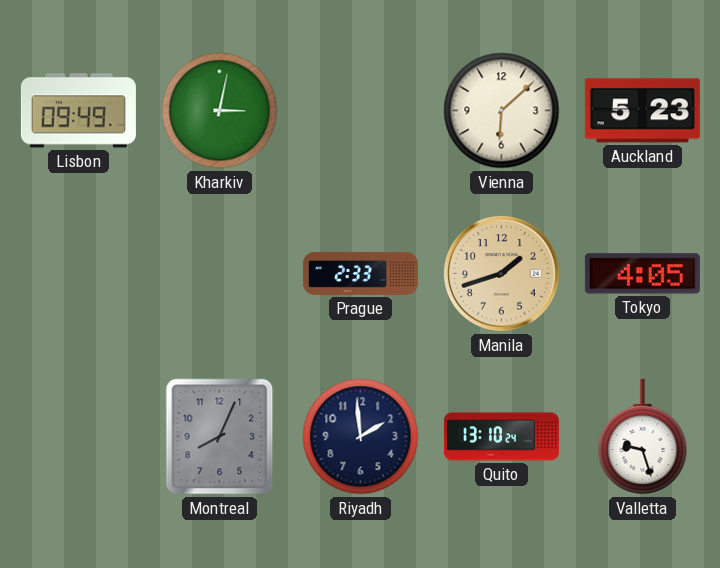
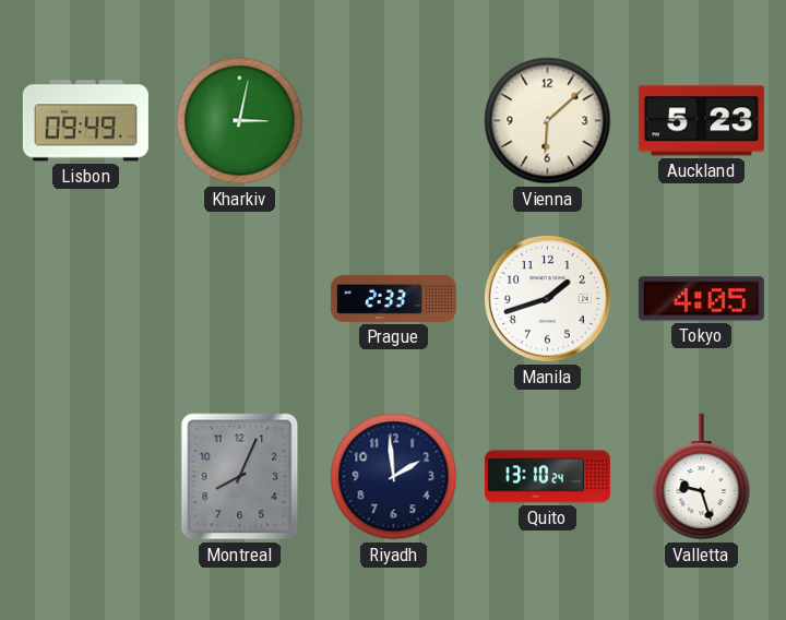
Manila dial: champagne -> white
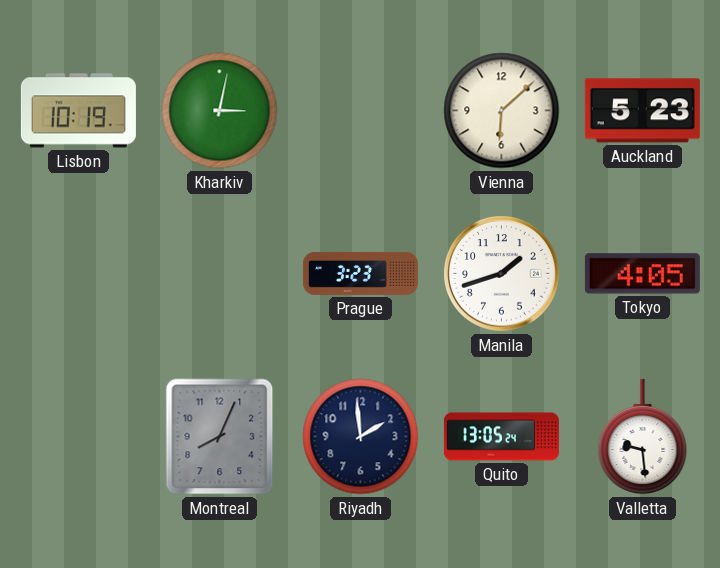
Lisbon: 09:49 -> 10:19
Prague: 2:33 -> 3:23
Quito: 13:10 -> 13:05
Valletta: 9:27 -> 9:29
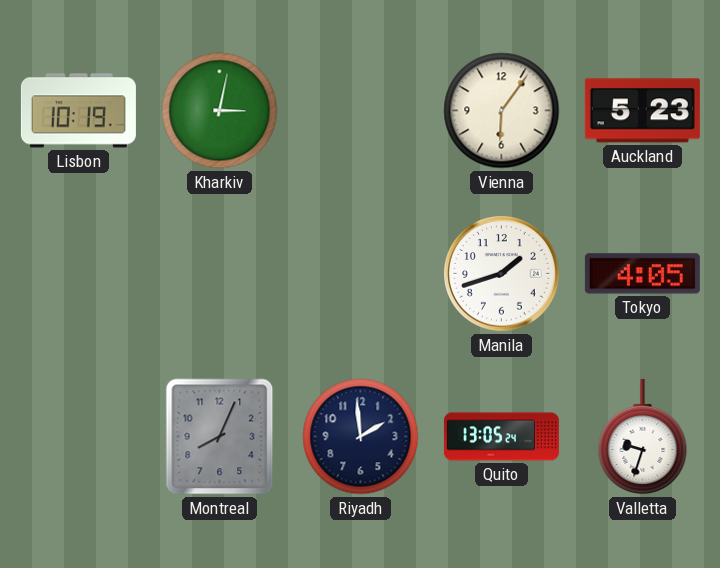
Vienna: 6:08 -> 6:06
Prague: 3:23 -> none
Valletta: 9:29 -> 9:33
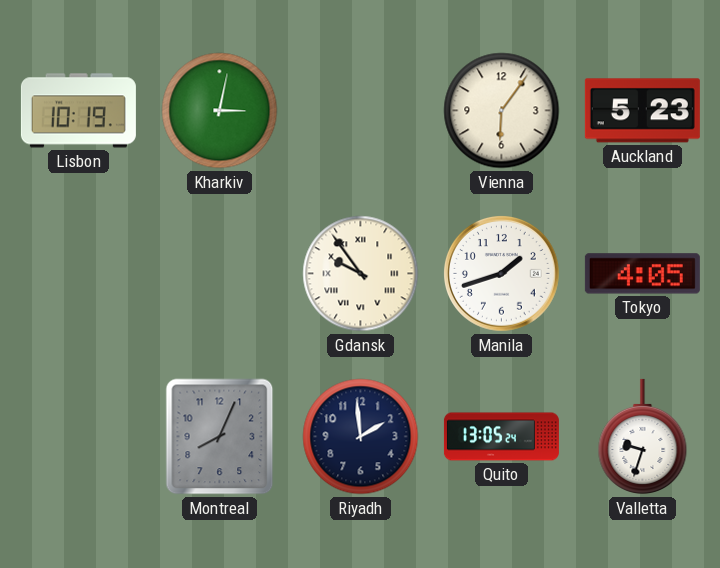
Gdansk: none -> 9:54
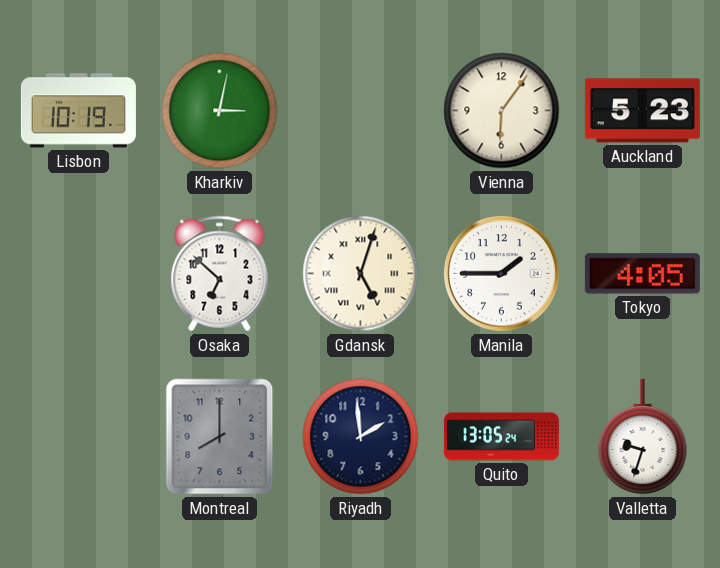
Osaka: none -> 6:52
Gdansk: 9:54 -> 5:03
Manila: 1:42 -> 1:45
Montreal: 8:04 -> 8:00
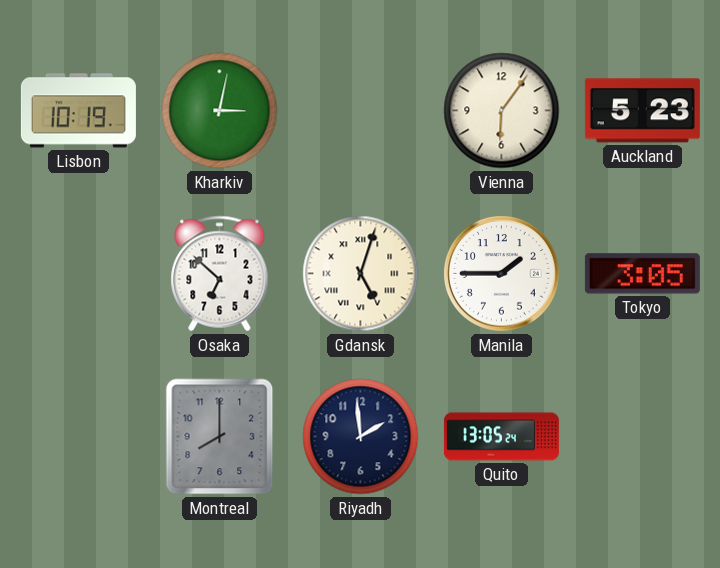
Tokyo: 4:05 -> 3:05
Valletta: 9:33 -> none
